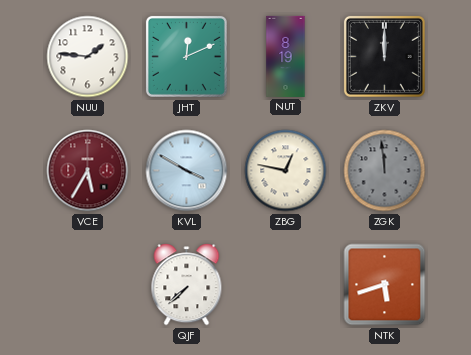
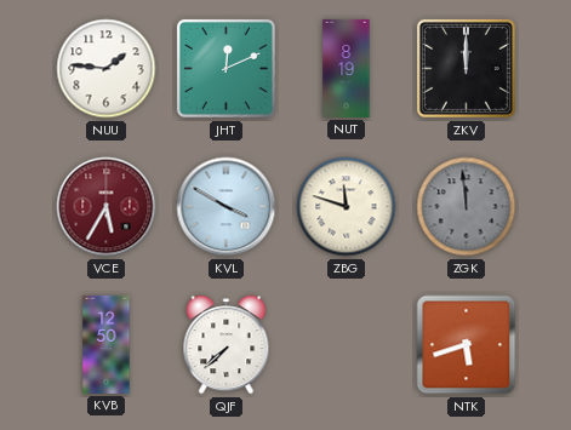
ZBG: 12:47 -> 11:48
KVB: none -> 12:50
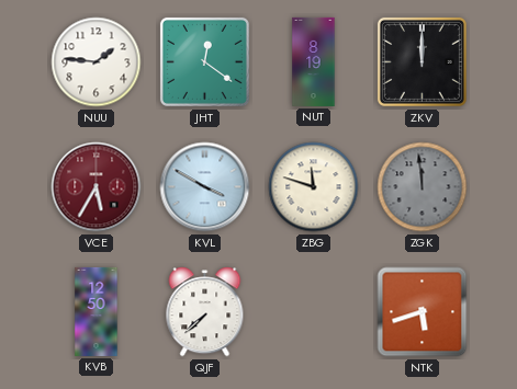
JHT: 12:11 -> 12:21
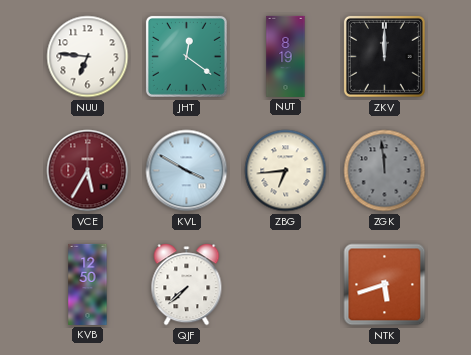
NUU: 1:46 -> 6:46
ZBG: 11:48 -> 6:44
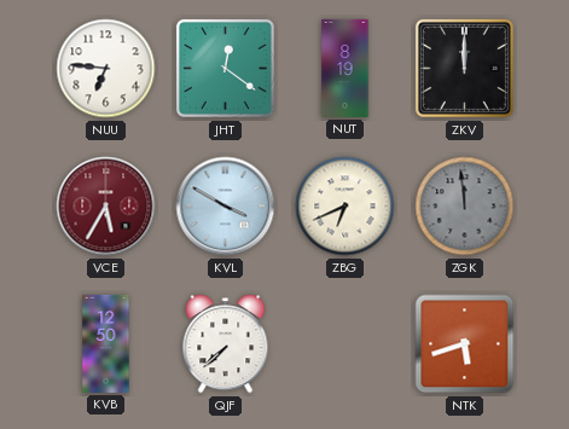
ZBG: 6:44 -> 6:41
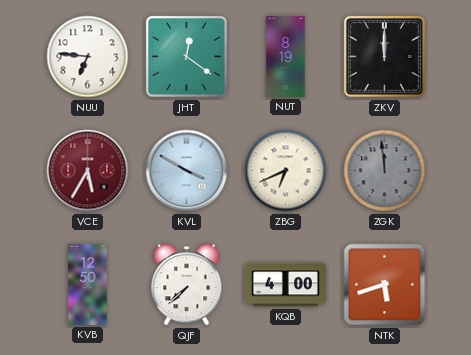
KQB: none -> 4:00
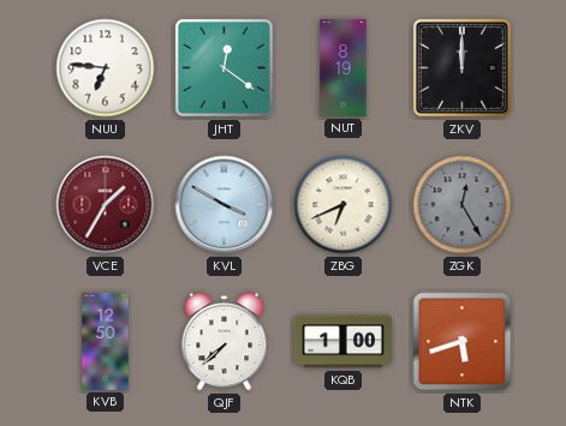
VCE: 5:35 -> 1:35
ZGK: 11:59 -> 12:25
KQB: 4:00 -> 1:00
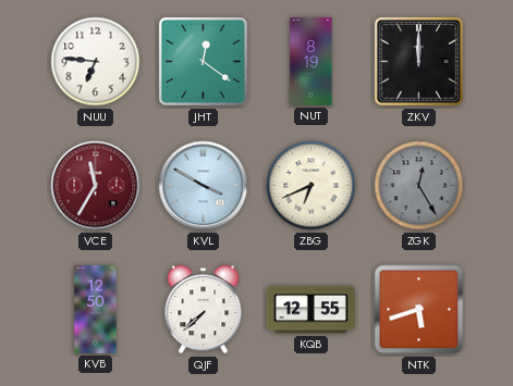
VCE: 1:35 -> 11:35
KQB: 1:00 -> 12:55
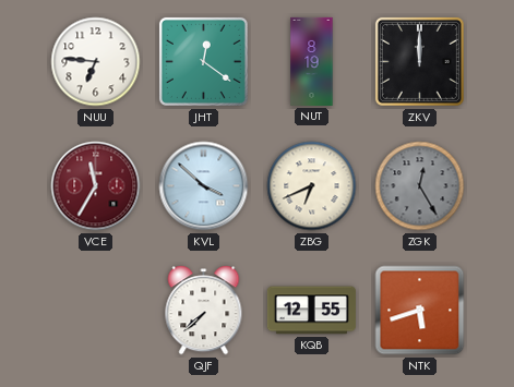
KVL: 3:50 -> 3:52
KVB: 12:50 -> none
